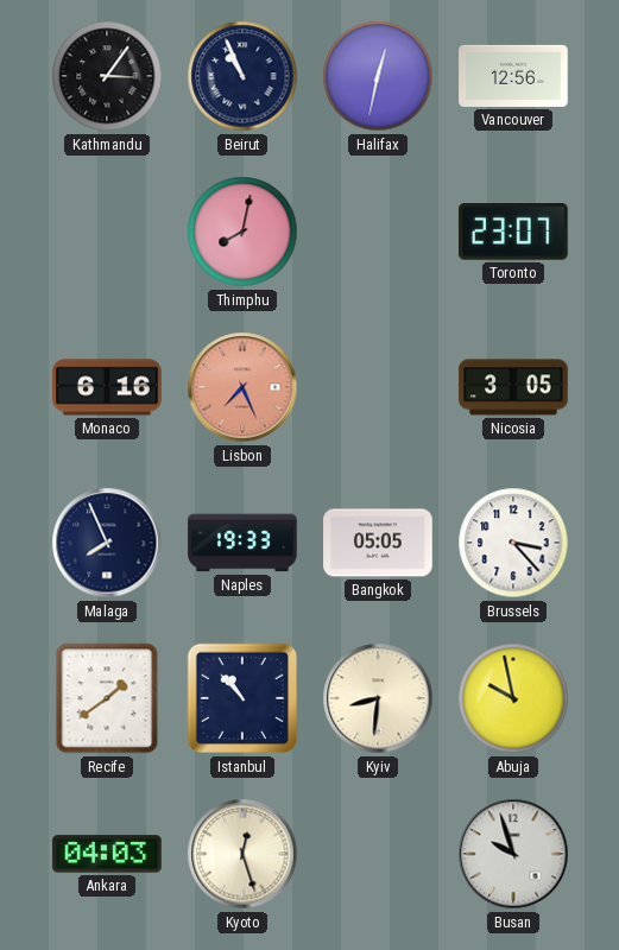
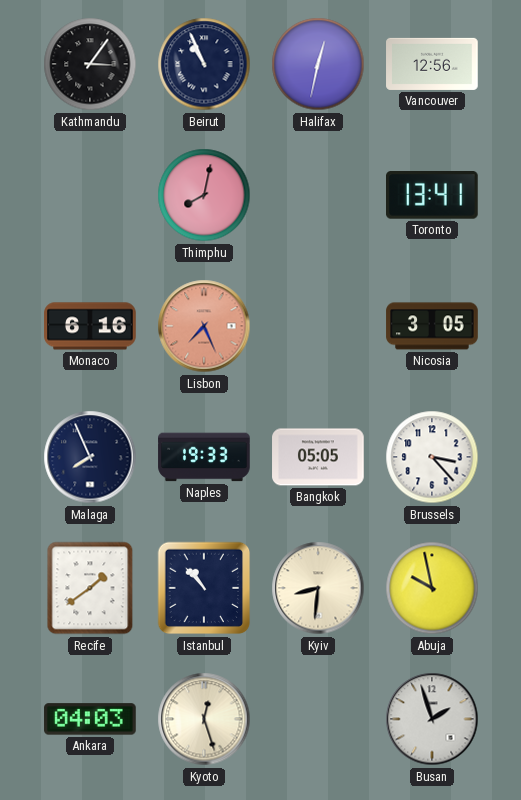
Toronto: 23:07 -> 13:41
Busan: 9:57 -> 1:57
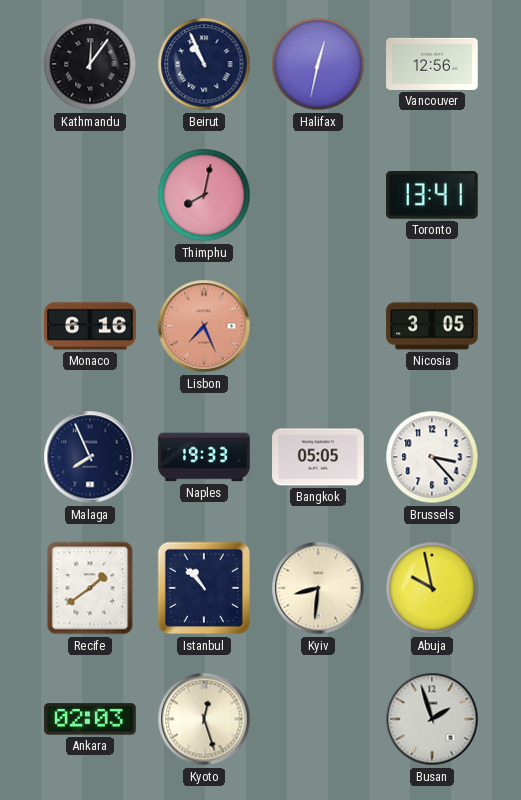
Kathmandu: 3:06 -> 12:06
Ankara: 04:03 -> 02:03
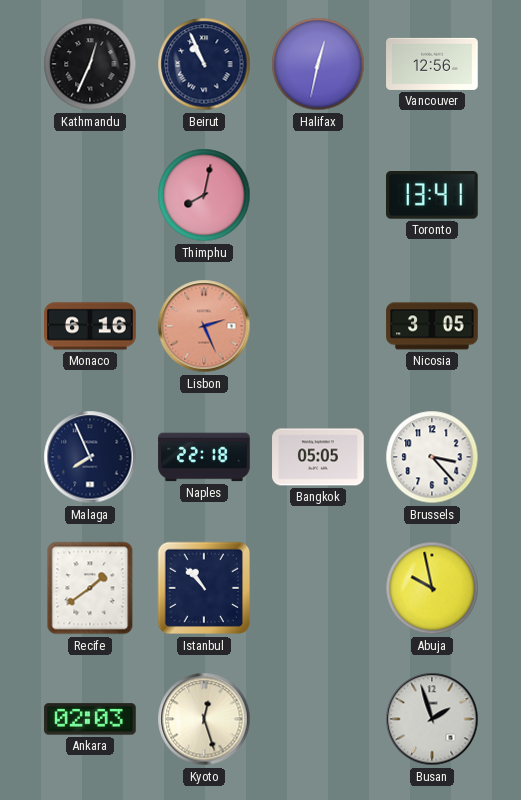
Kathmandu: 12:06 -> 12:34
Lisbon: 7:26 -> 2:26
Naples: 19:33 -> 22:18
Kyiv: 8:31 -> none
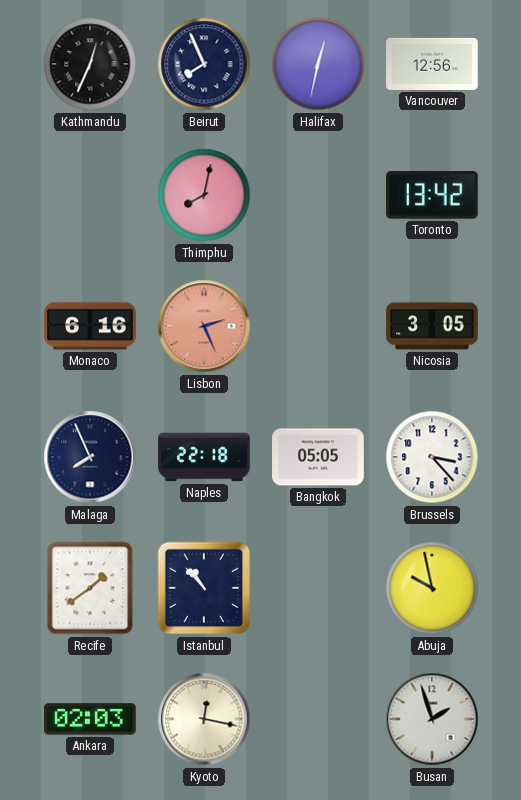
Beirut: 10:56 -> 7:56
Toronto: 13:41 -> 13:42
Kyoto: 12:27 -> 12:17
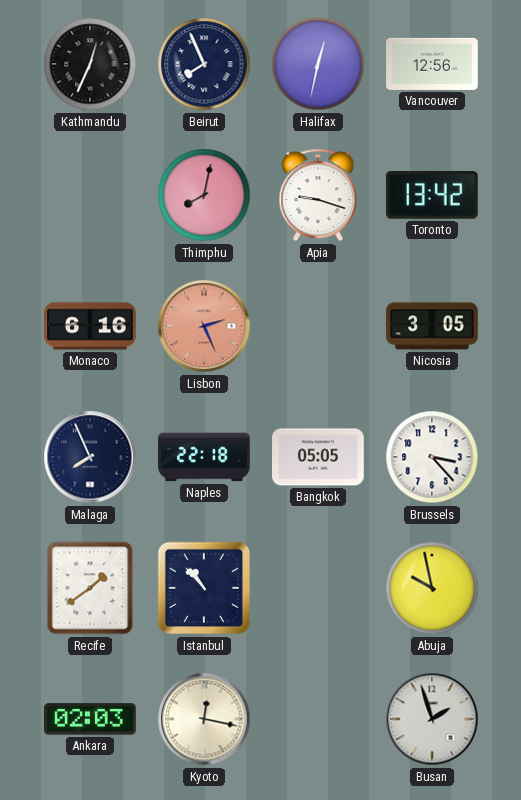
Apia: none -> 9:18
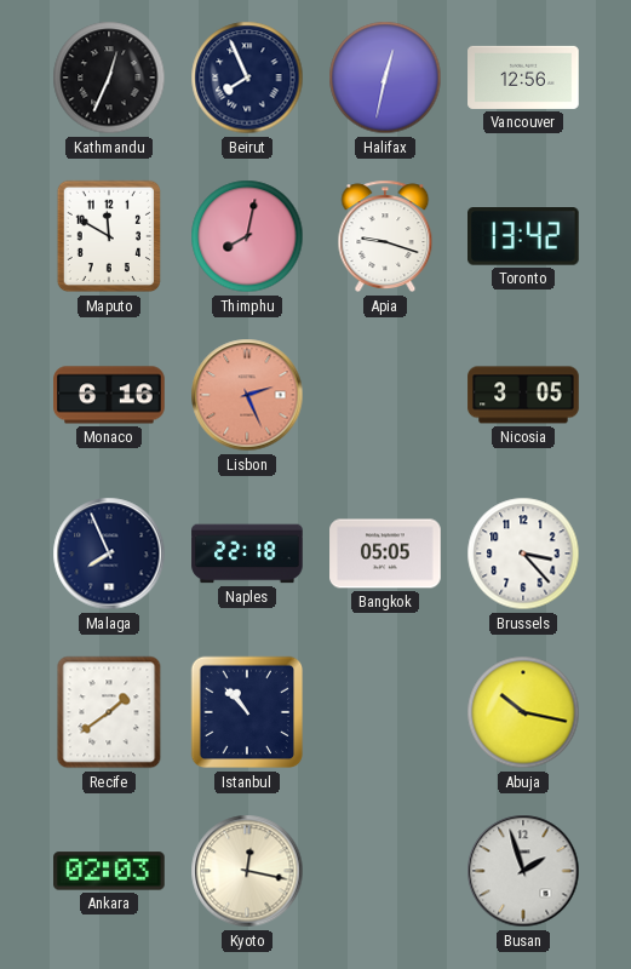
Maputo: none -> 11:50
Abuja: 9:58 -> 10:17
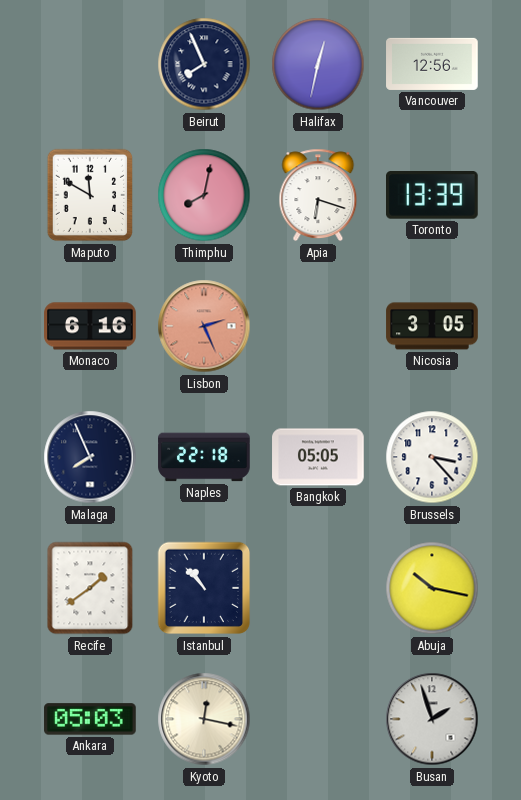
Kathmandu: 12:34 -> none
Apia: 9:18 -> 6:18
Toronto: 13:42 -> 13:39
Ankara: 02:03 -> 05:03
